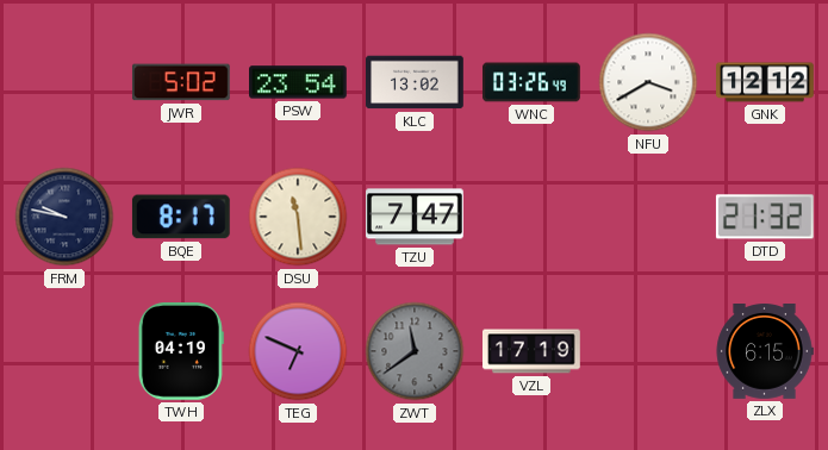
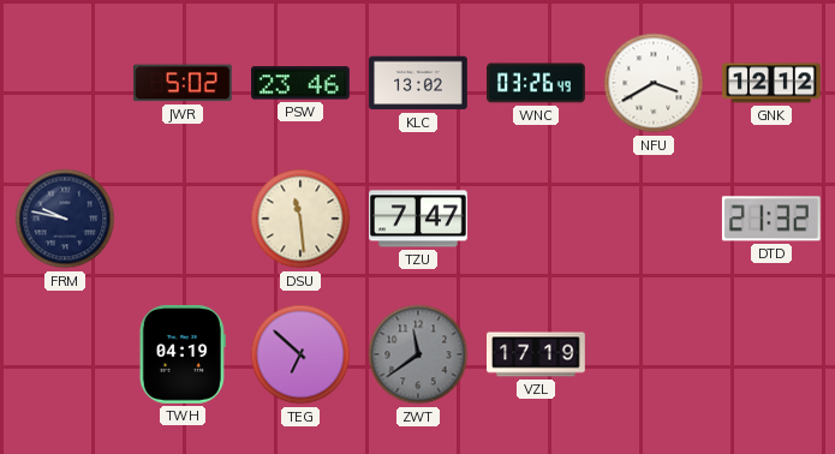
PSW: 23:54 -> 23:46
BQE: 8:17 -> none
TEG: 6:49 -> 6:52
ZLX: 6:15 -> none
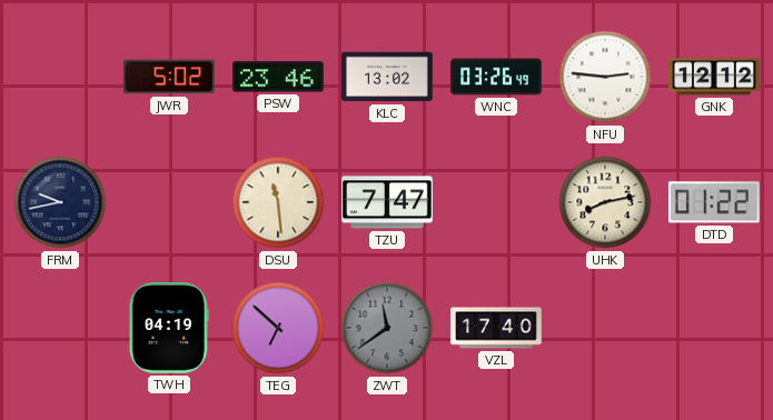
NFU: 3:40 -> 2:46
FRM: 9:47 -> 9:43
UHK: none -> 8:13
DTD: 21:32 -> 01:22
VZL: 17:19 -> 17:40
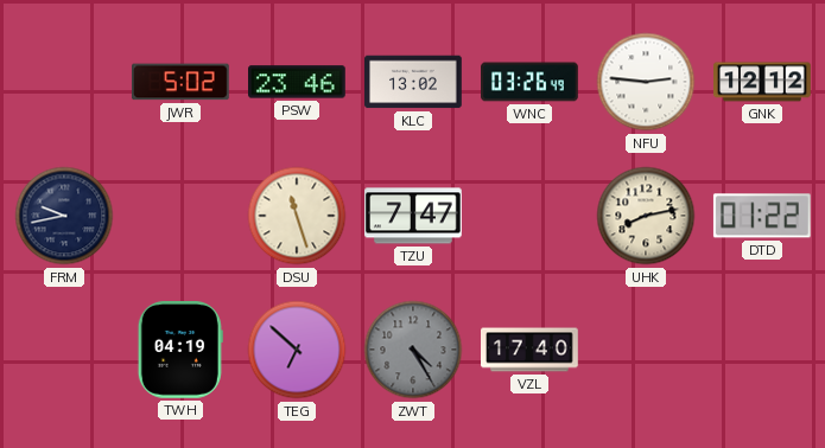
DSU: 11:29 -> 11:27
ZWT: 11:39 -> 4:25
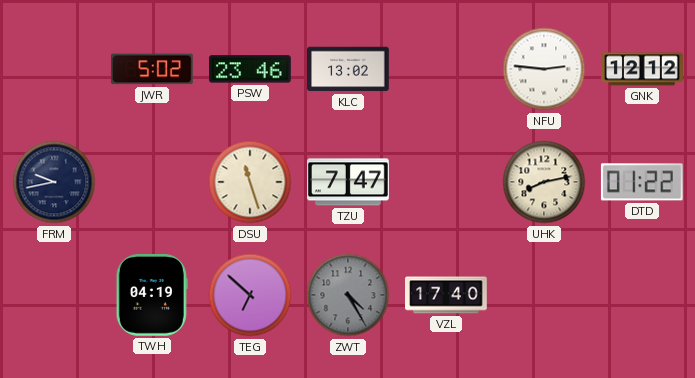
WNC: 03:26 -> none
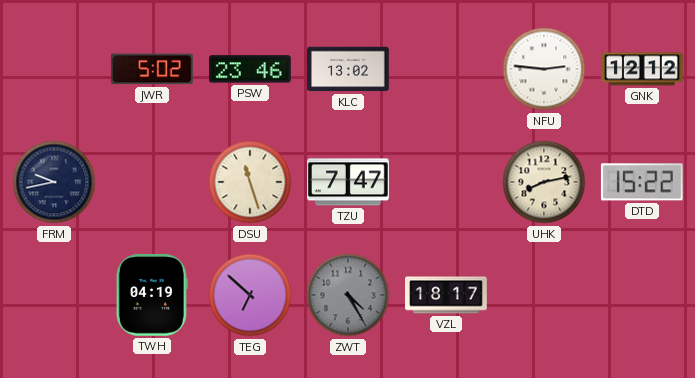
DTD: 01:22 -> 15:22
VZL: 17:40 -> 18:17
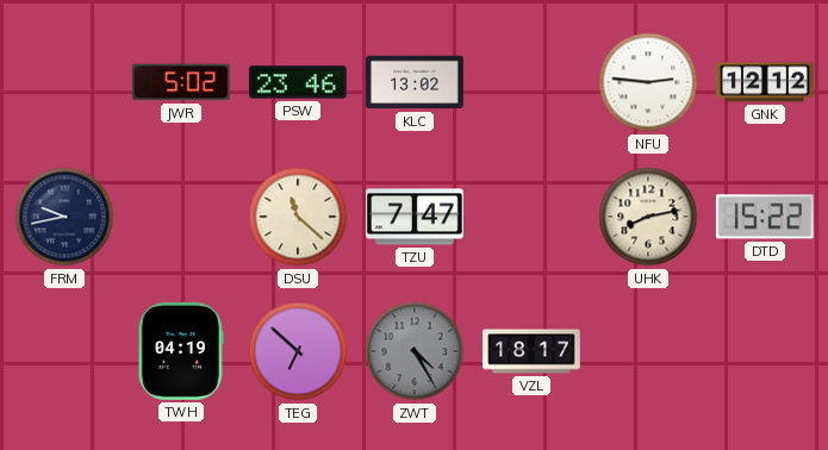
DSU: 11:27 -> 11:22
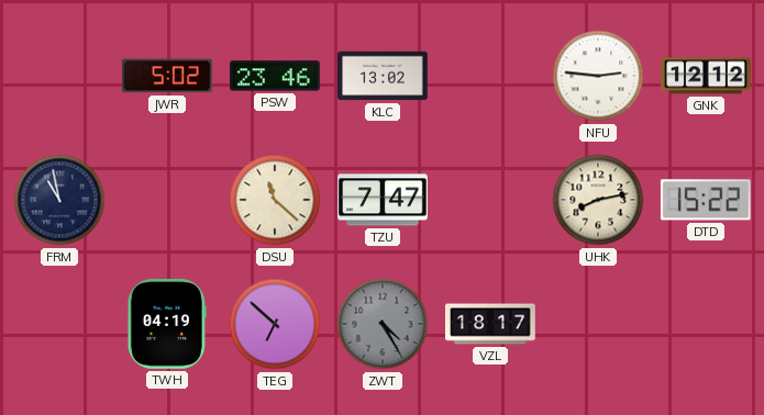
FRM: 9:43 -> 10:58
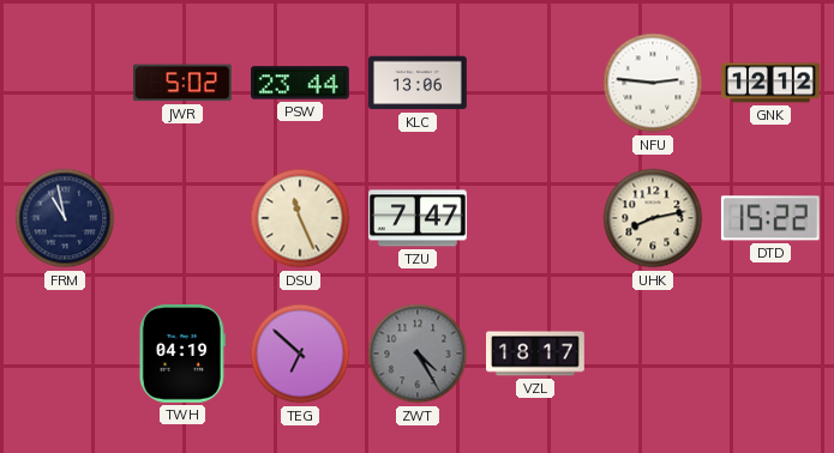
PSW: 23:46 -> 23:44
KLC: 13:02 -> 13:06
DSU: 11:22 -> 11:26
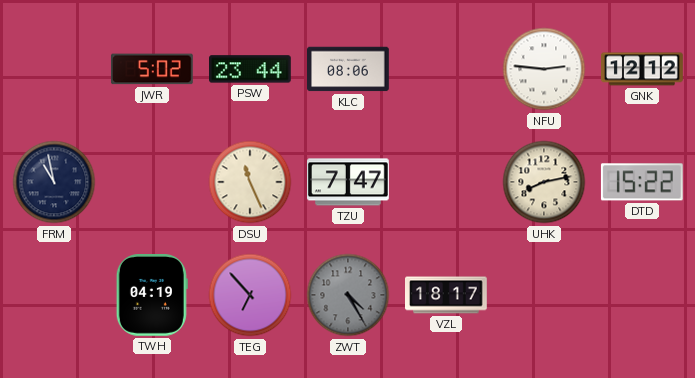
KLC: 13:06 -> 08:06
TEG: 6:52 -> 6:53
